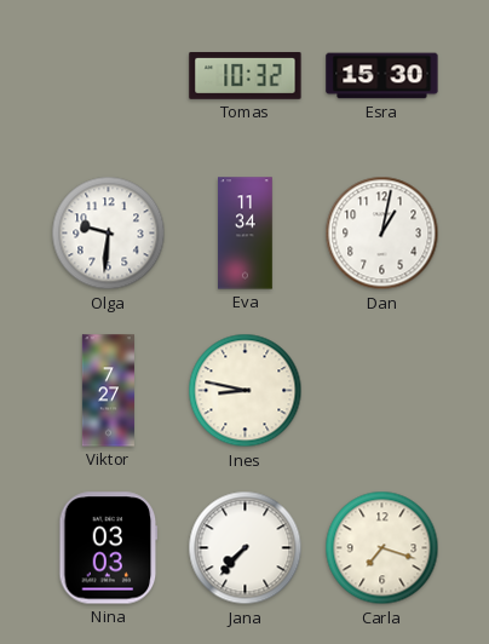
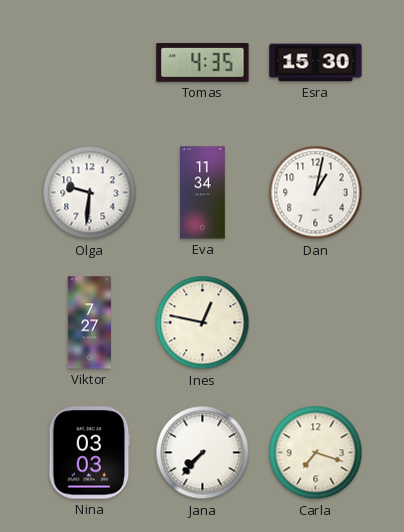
Tomas: 10:32 -> 4:35
Ines: 8:47 -> 12:47
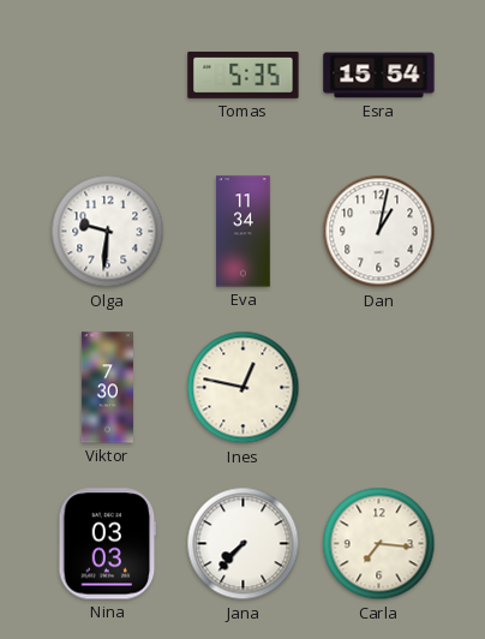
Tomas: 4:35 -> 5:35
Esra: 15:30 -> 15:54
Viktor: 7:27 -> 7:30
Carla: 7:18 -> 7:16
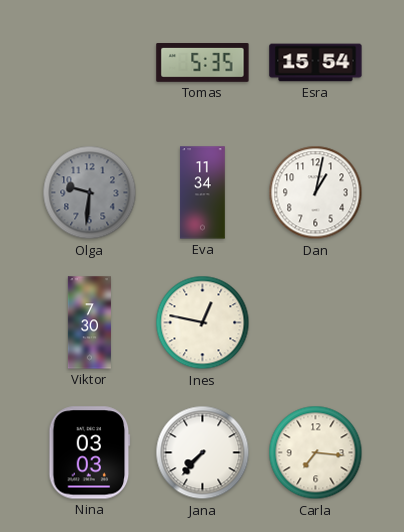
Olga dial: white -> grey
